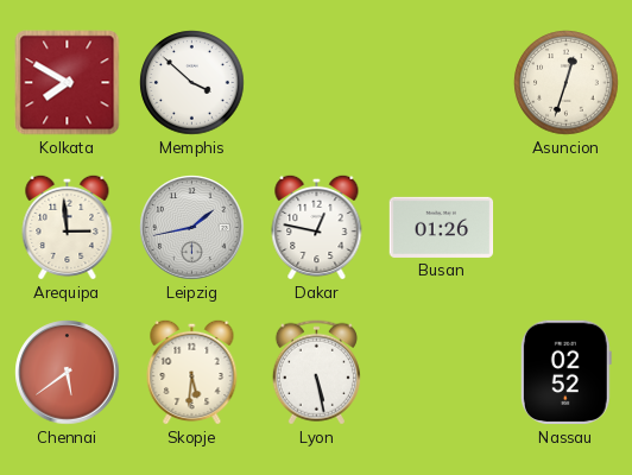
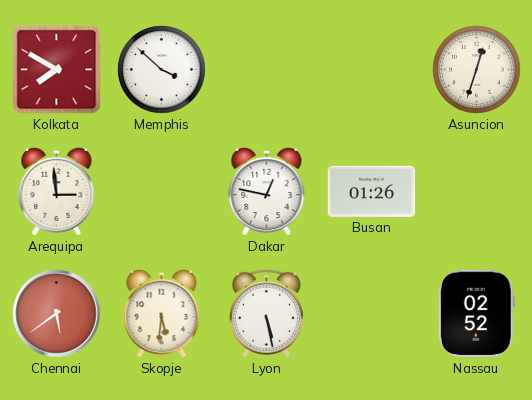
Leipzig: 1:43 -> none
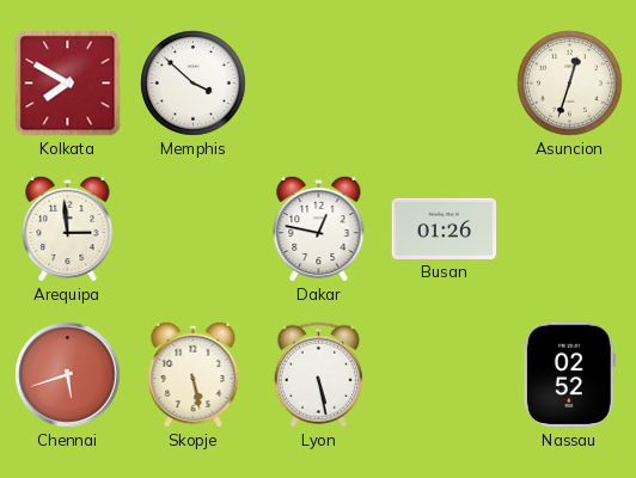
Chennai: 5:39 -> 5:42
Skopje: 5:31 -> 5:28
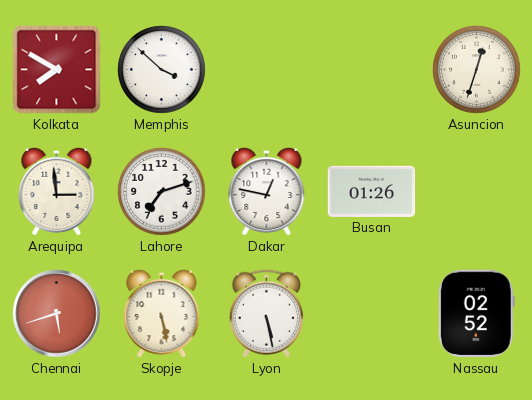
Lahore: none -> 7:12
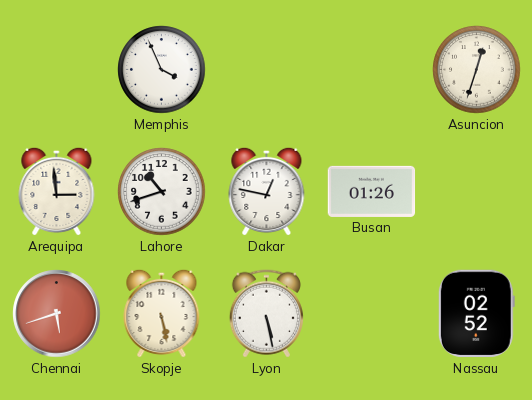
Kolkata: 7:50 -> none
Memphis: 3:52 -> 3:56
Lahore: 7:12 -> 10:42
